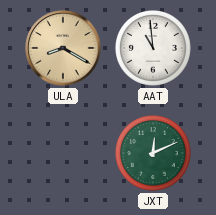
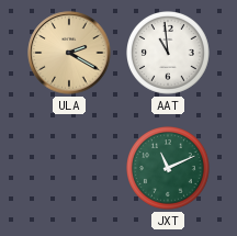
ULA: 8:20 -> 2:20
JXT: 12:11 -> 11:11
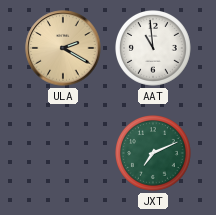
JXT: 11:11 -> 7:11
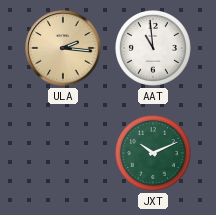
ULA: 2:20 -> 2:16
JXT: 7:11 -> 10:11
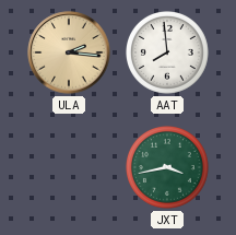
AAT: 10:59 -> 7:59
JXT: 10:11 -> 3:43
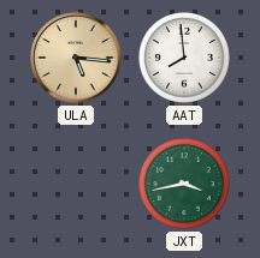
ULA: 2:16 -> 5:16
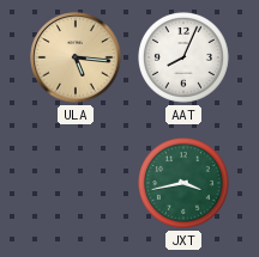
AAT: 7:59 -> 8:04
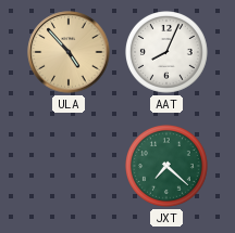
ULA: 5:16 -> 4:53
JXT: 3:43 -> 7:22
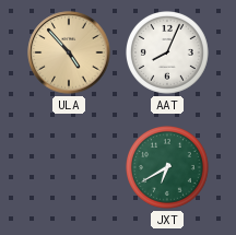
JXT: 7:22 -> 6:40
